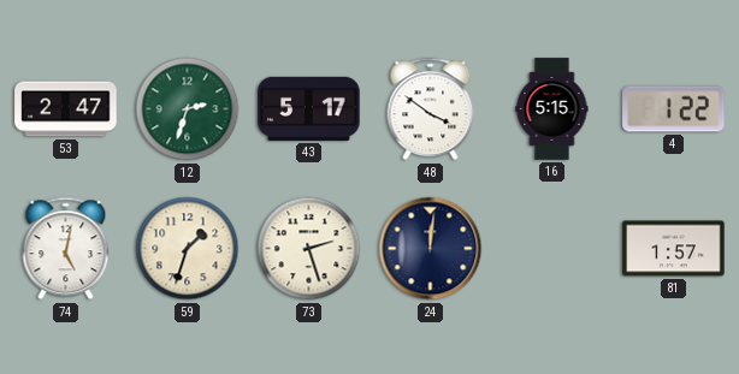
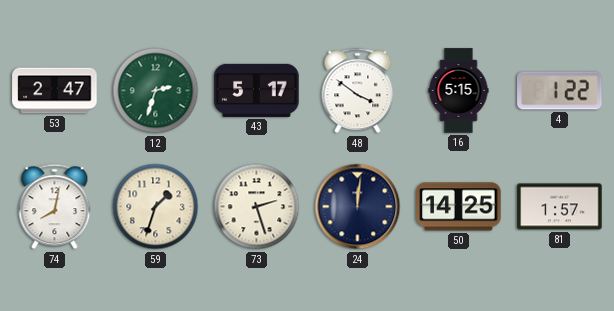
74: 5:02 -> 8:02
50: none -> 14:25
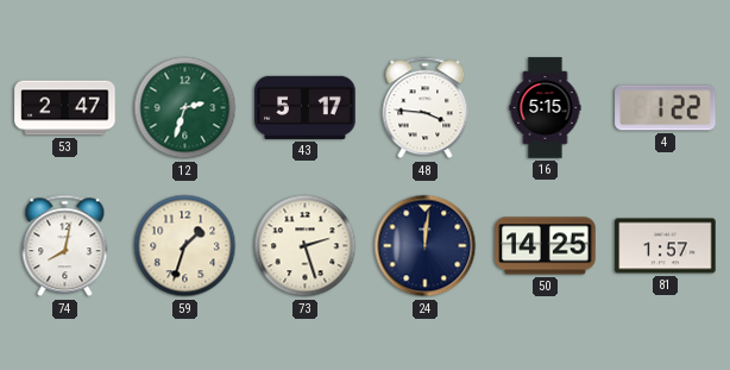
48: 3:51 -> 3:46
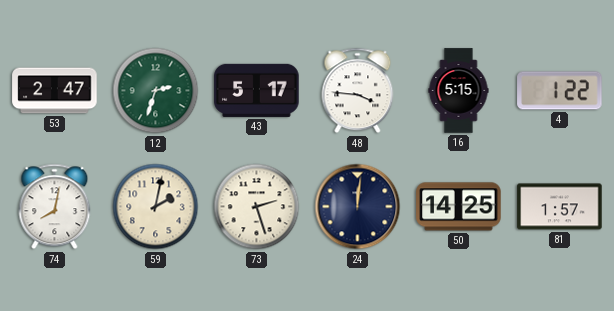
59: 1:33 -> 2:02
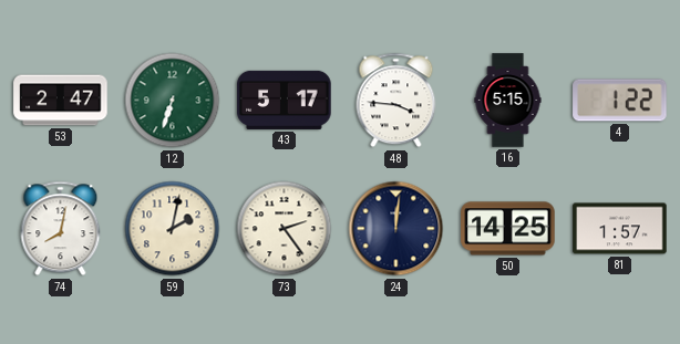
12: 2:33 -> 6:33
73: 2:27 -> 2:24
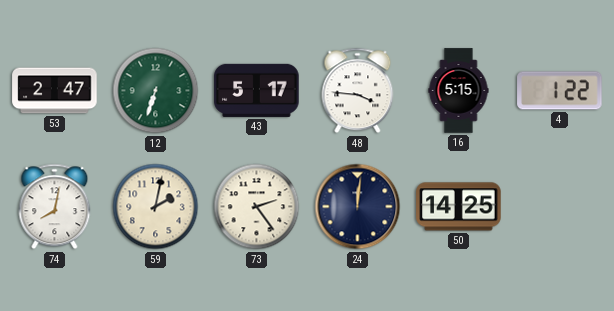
81: 1:57 -> none
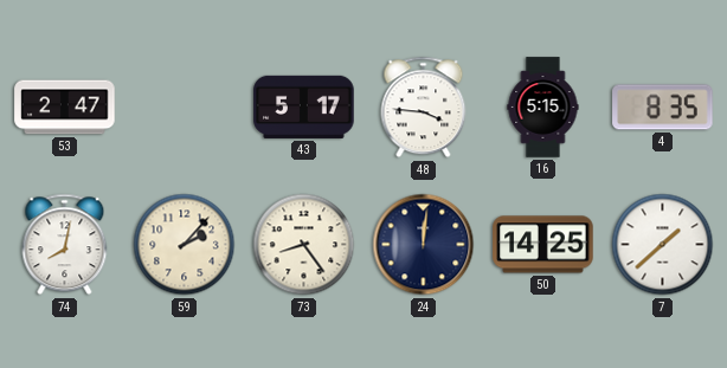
12: 6:33 -> none
4: 1:22 -> 8:35
59: 2:02 -> 2:07
73: 2:24 -> 8:24
7: none -> 1:38
